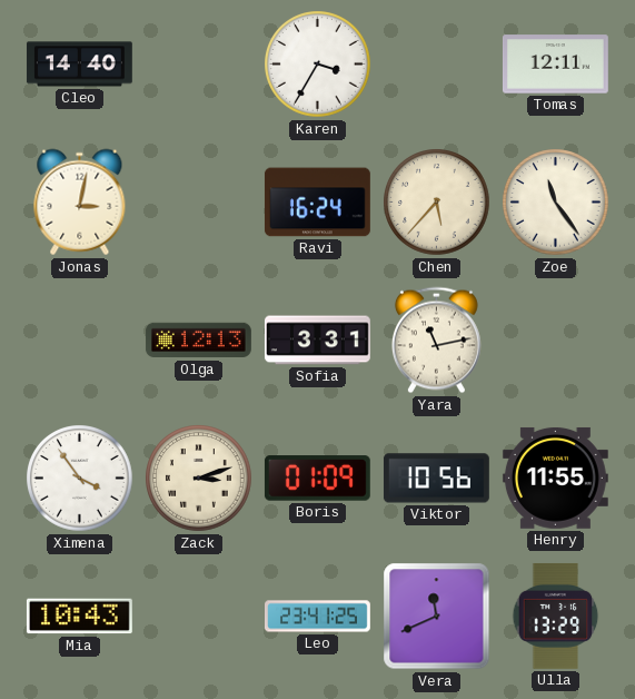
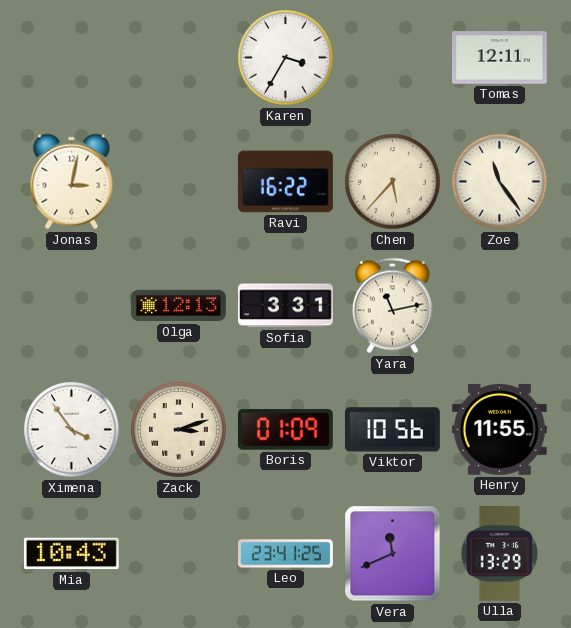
Cleo: 14:40 -> none
Ravi: 16:24 -> 16:22
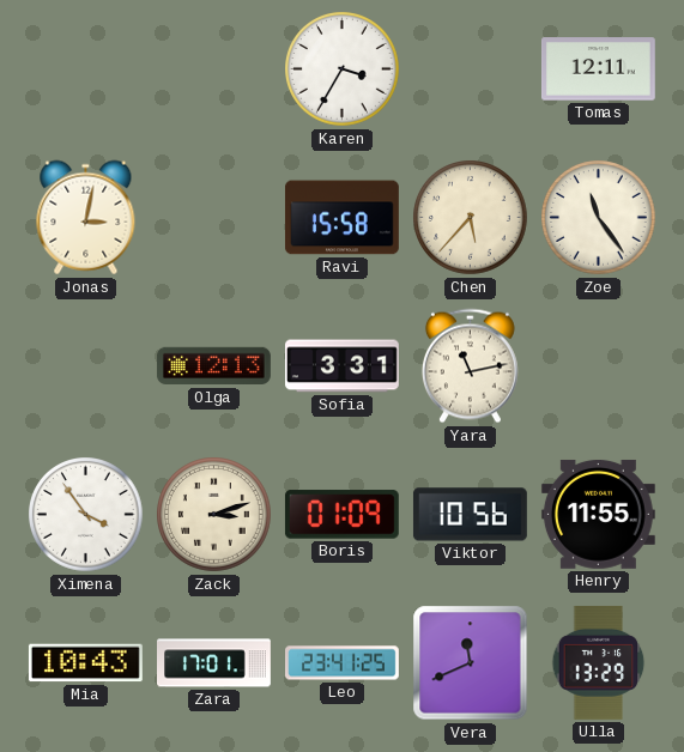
Ravi: 16:22 -> 15:58
Zara: none -> 17:01
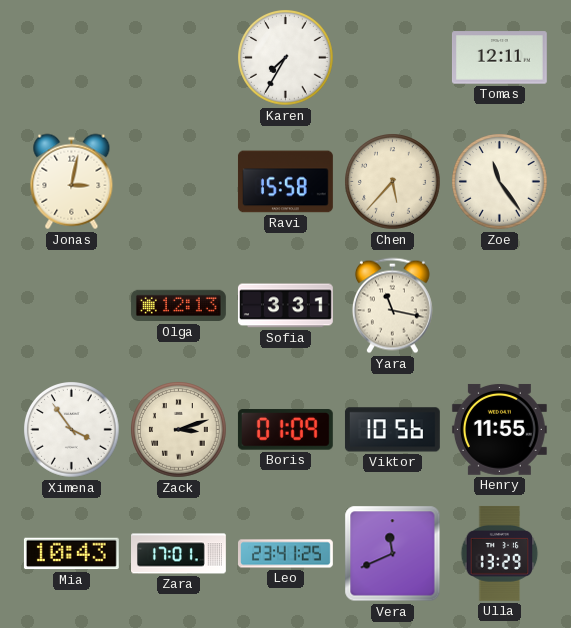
Karen: 3:35 -> 7:35
Yara: 11:13 -> 11:17
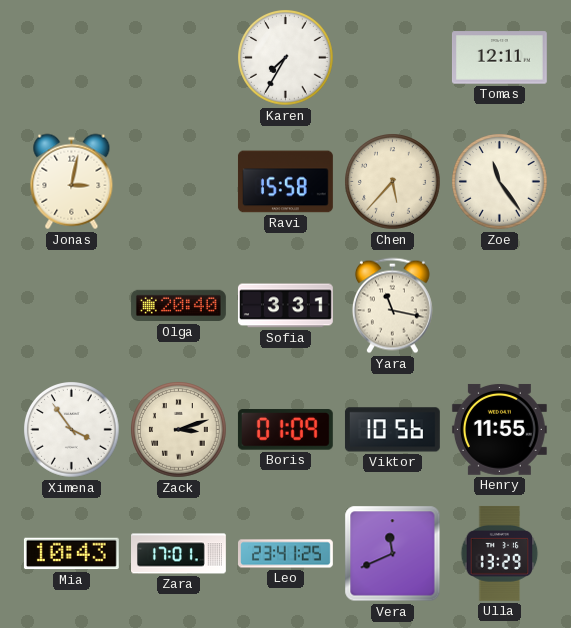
Olga: 12:13 -> 20:40
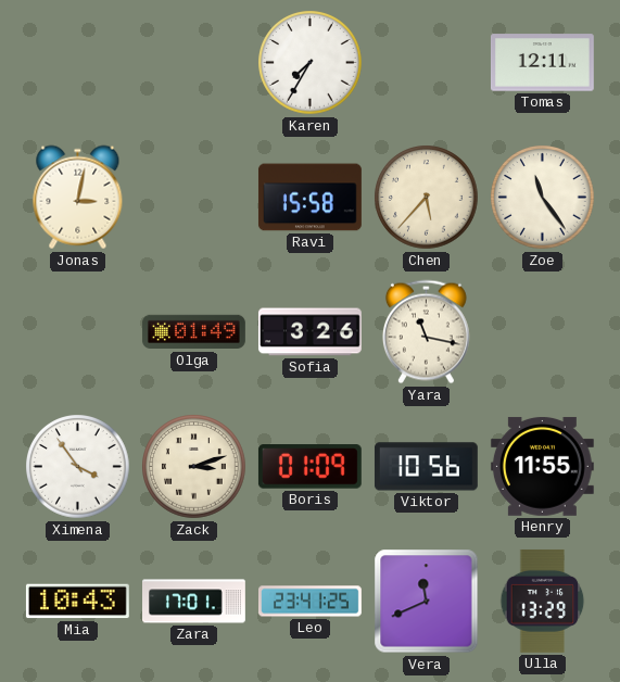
Olga: 20:40 -> 01:49
Sofia: 3:31 -> 3:26
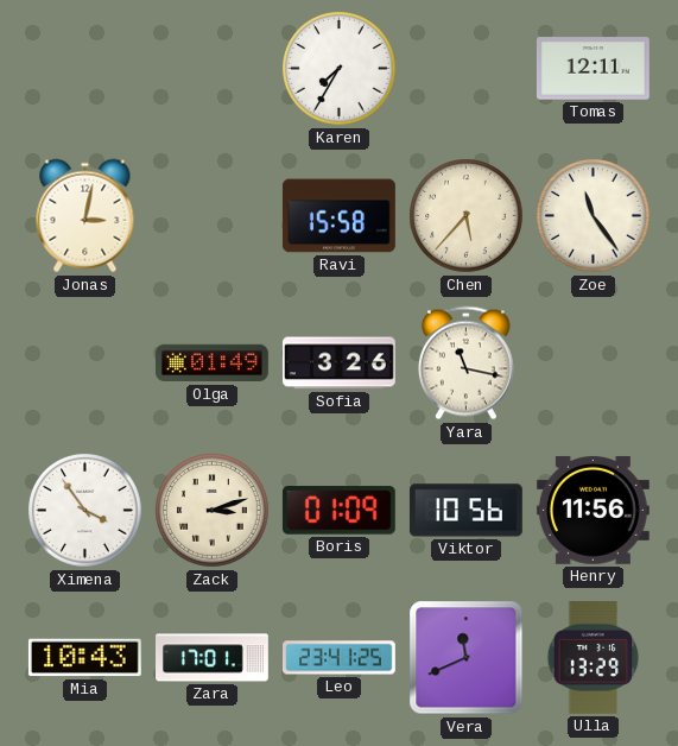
Henry: 11:55 -> 11:56
